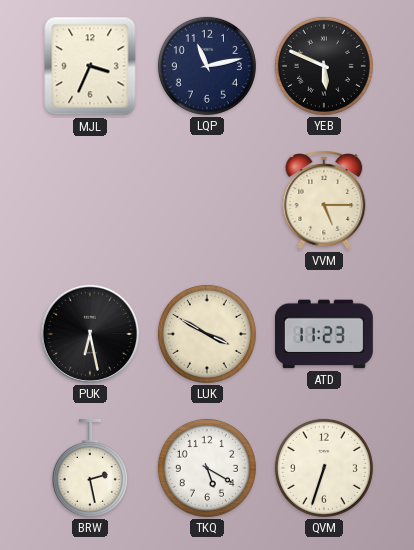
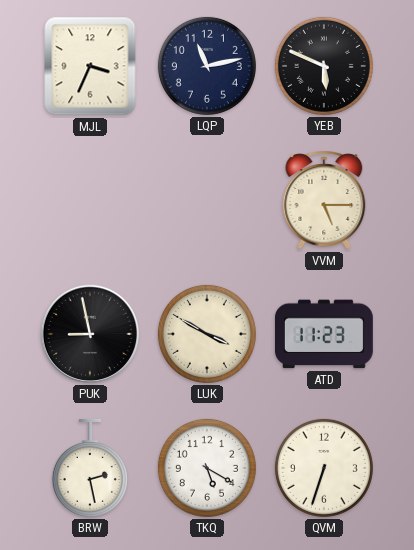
PUK: 6:28 -> 8:58
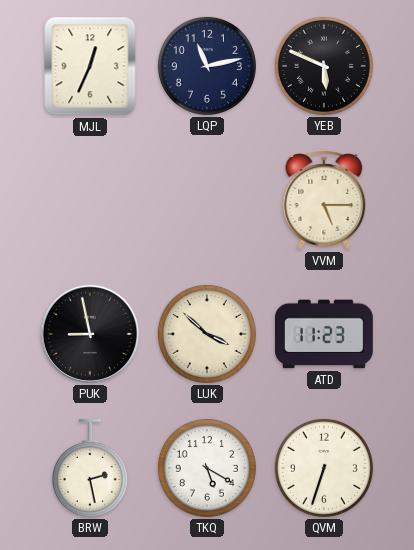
MJL: 3:34 -> 12:34
LUK: 3:50 -> 3:52
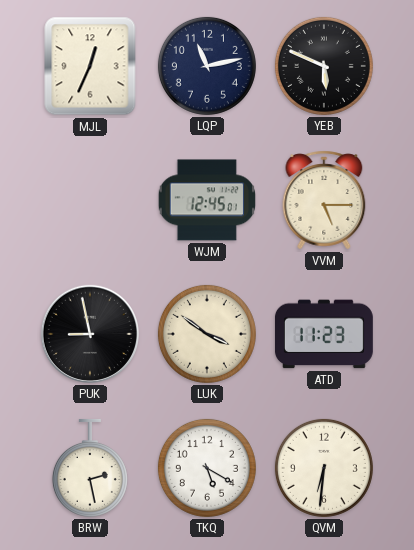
WJM: none -> 12:45
LUK: 3:52 -> 3:51
QVM: 6:33 -> 6:31
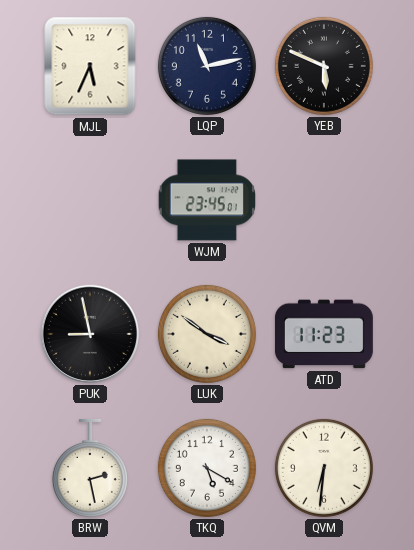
MJL: 12:34 -> 5:34
WJM: 12:45 -> 23:45
VVM: 5:15 -> none
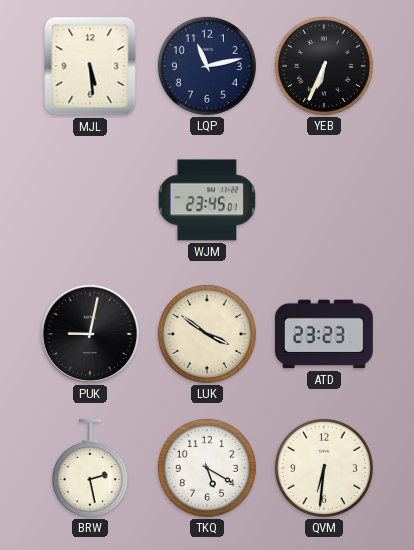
MJL: 5:34 -> 5:29
YEB: 5:49 -> 6:34
PUK: 8:58 -> 9:02
ATD: 11:23 -> 23:23
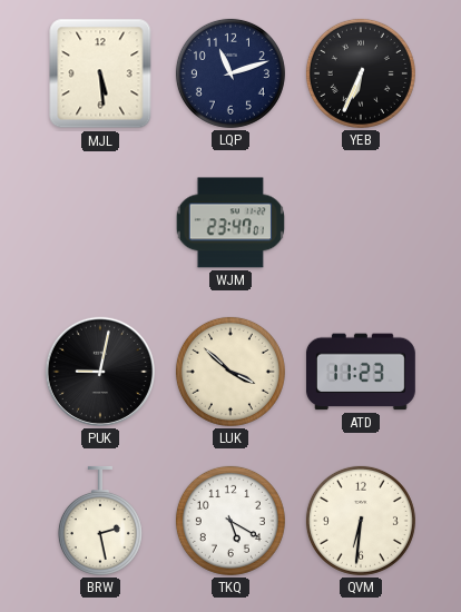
LQP: 11:13 -> 11:12
WJM: 23:45 -> 23:47
LUK: 3:51 -> 3:52
ATD: 23:23 -> 11:23
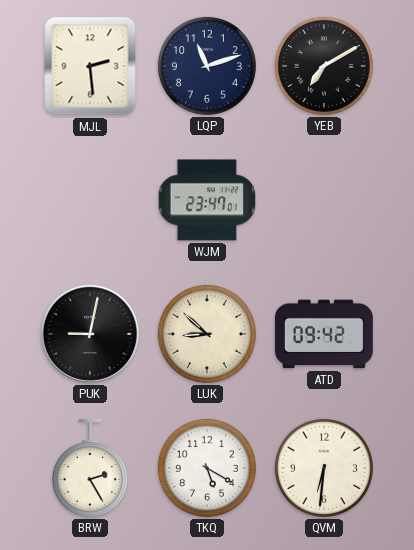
MJL: 5:29 -> 2:29
YEB: 6:34 -> 7:10
LUK: 3:52 -> 8:52
ATD: 11:23 -> 09:42
BRW: 2:28 -> 2:25
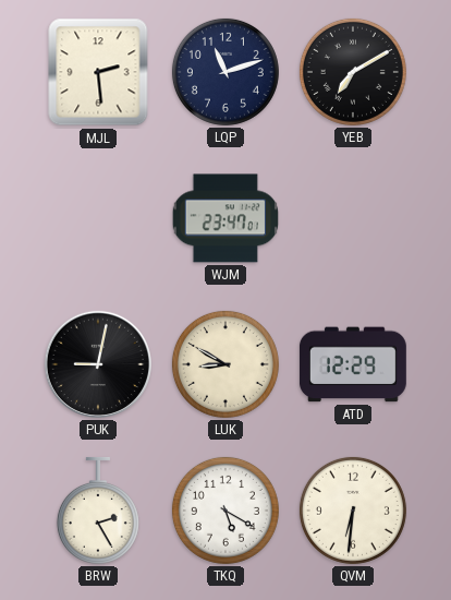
LUK: 8:52 -> 8:50
ATD: 09:42 -> 12:29
